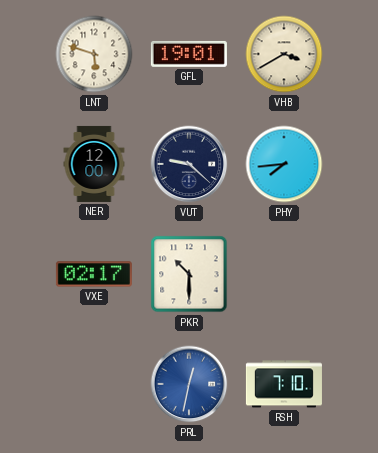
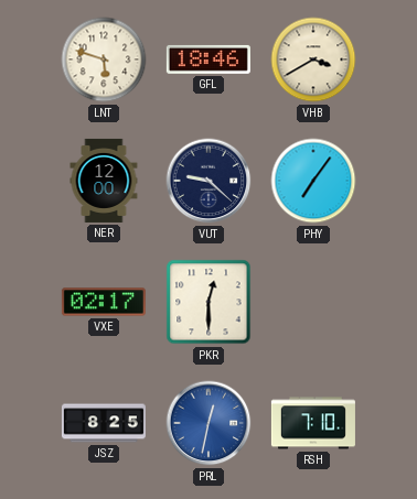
GFL: 19:01 -> 18:46
PHY: 7:44 -> 7:06
PKR: 10:30 -> 12:30
JSZ: none -> 8:25
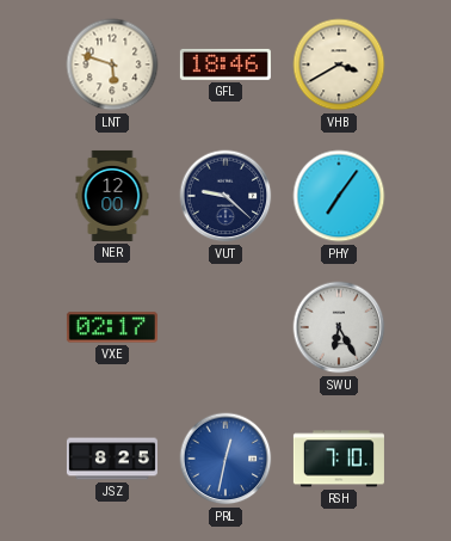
PKR: 12:30 -> none
SWU: none -> 6:25
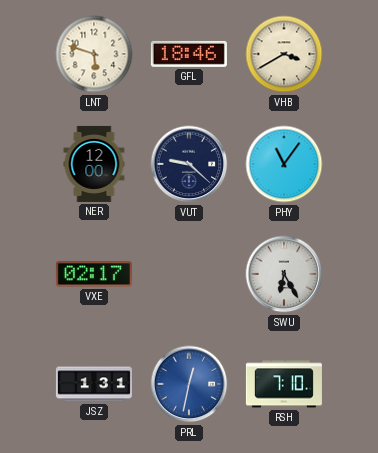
PHY: 7:06 -> 11:06
JSZ: 8:25 -> 1:31
